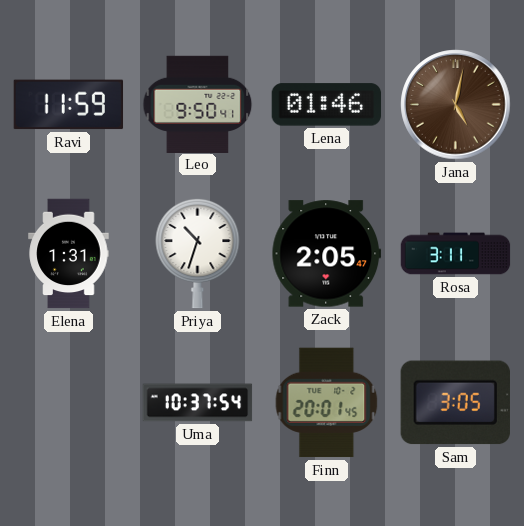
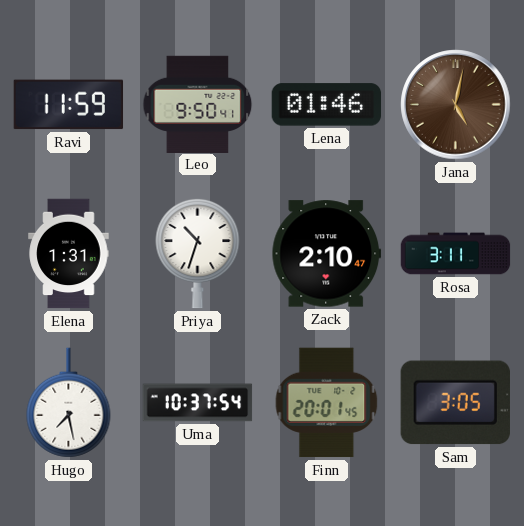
Zack: 2:05 -> 2:10
Hugo: none -> 7:28
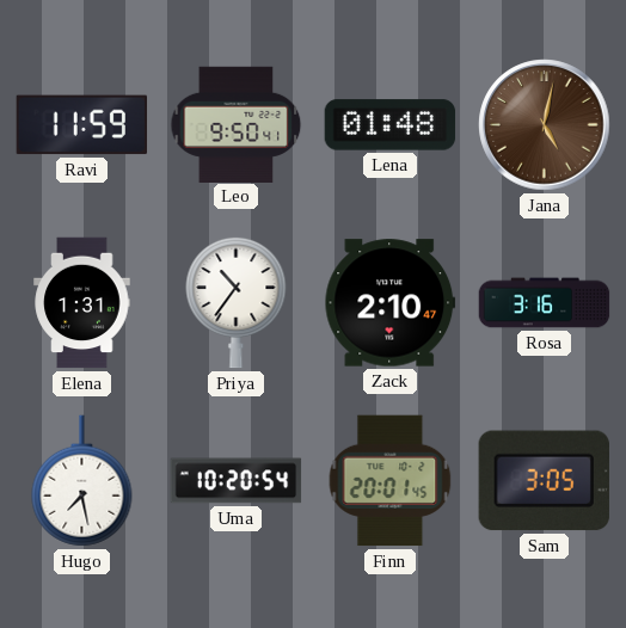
Lena: 01:46 -> 01:48
Priya: 10:33 -> 10:36
Rosa: 3:11 -> 3:16
Uma: 10:37 -> 10:20
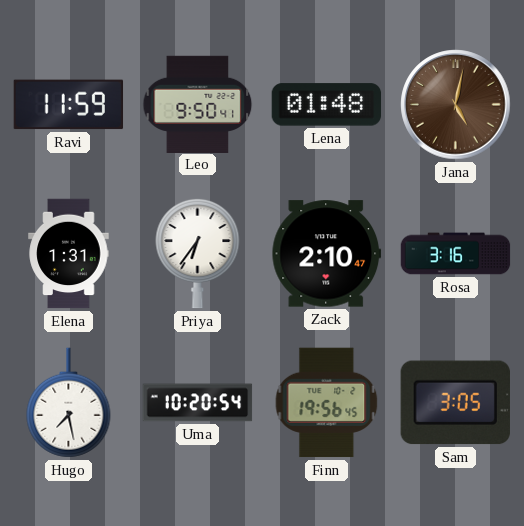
Priya: 10:36 -> 6:36
Finn: 20:01 -> 19:56
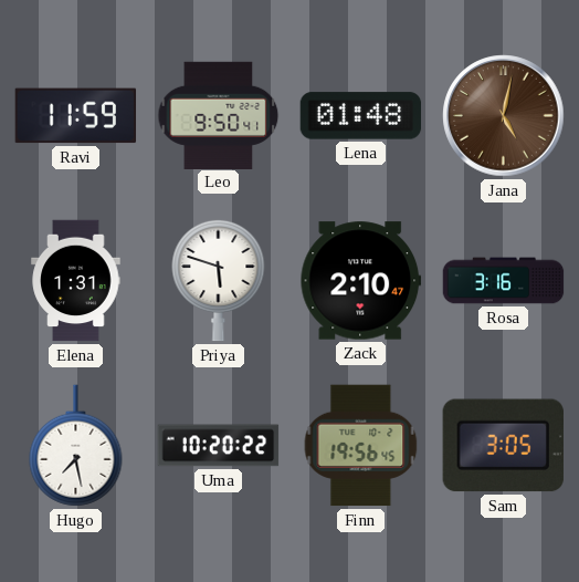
Priya: 6:36 -> 5:48
Uma: 10:20:54 -> 10:20:22
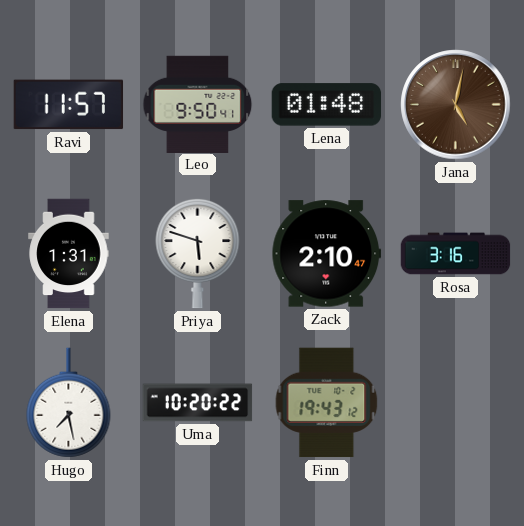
Ravi: 11:59 -> 11:57
Finn: 19:56 -> 19:43
Sam: 3:05 -> none
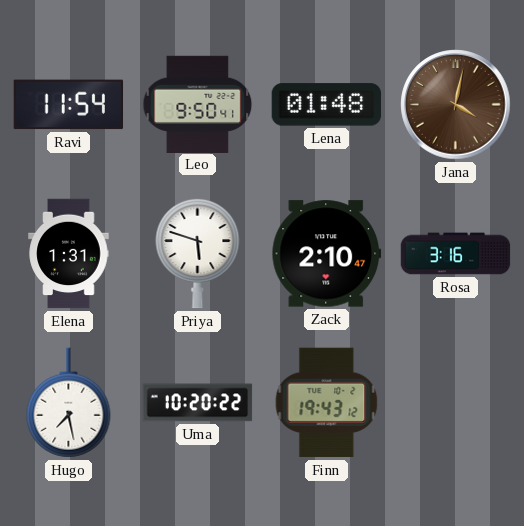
Ravi: 11:57 -> 11:54
Jana: 5:02 -> 4:02
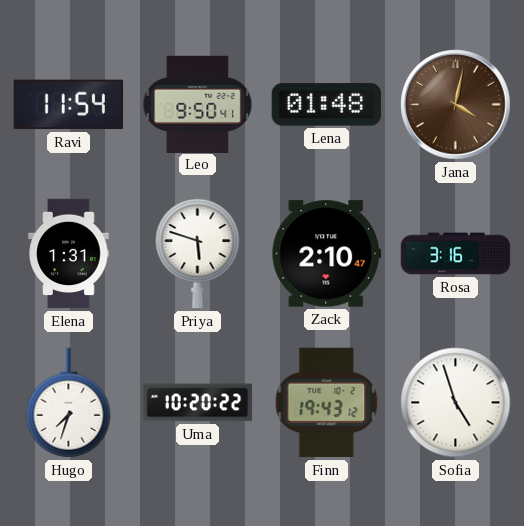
Hugo: 7:28 -> 7:33
Sofia: none -> 4:57
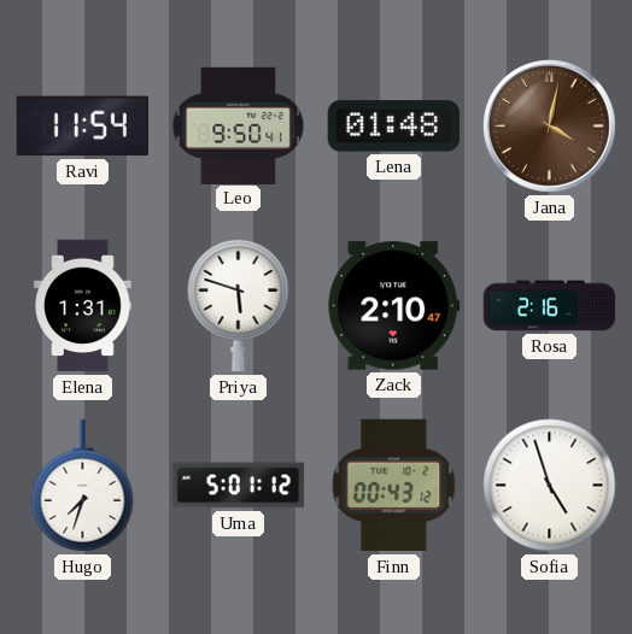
Rosa: 3:16 -> 2:16
Uma: 10:20 -> 5:01
Finn: 19:43 -> 00:43
